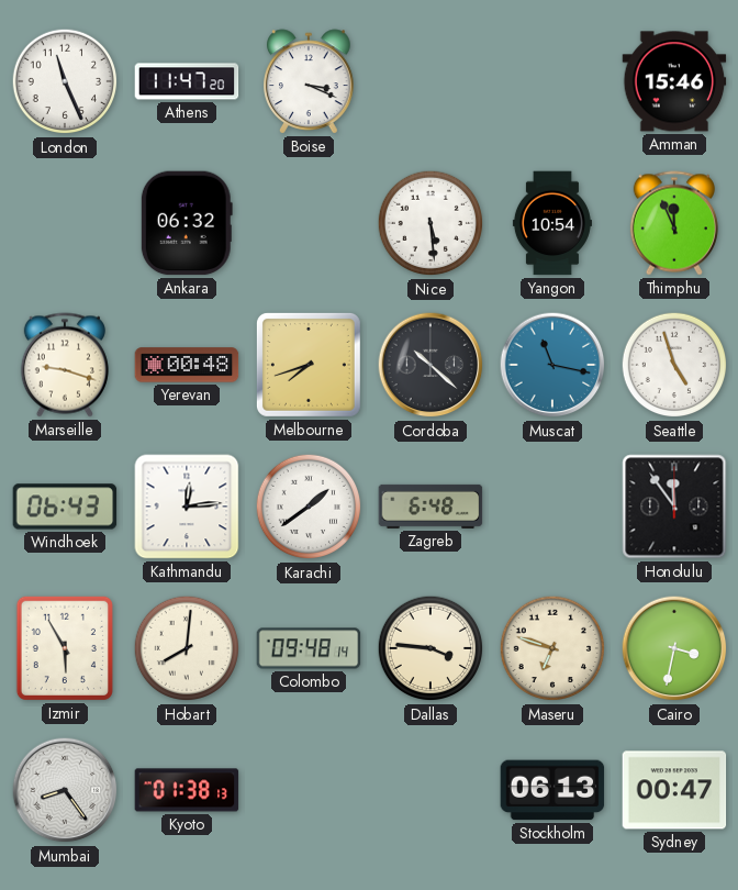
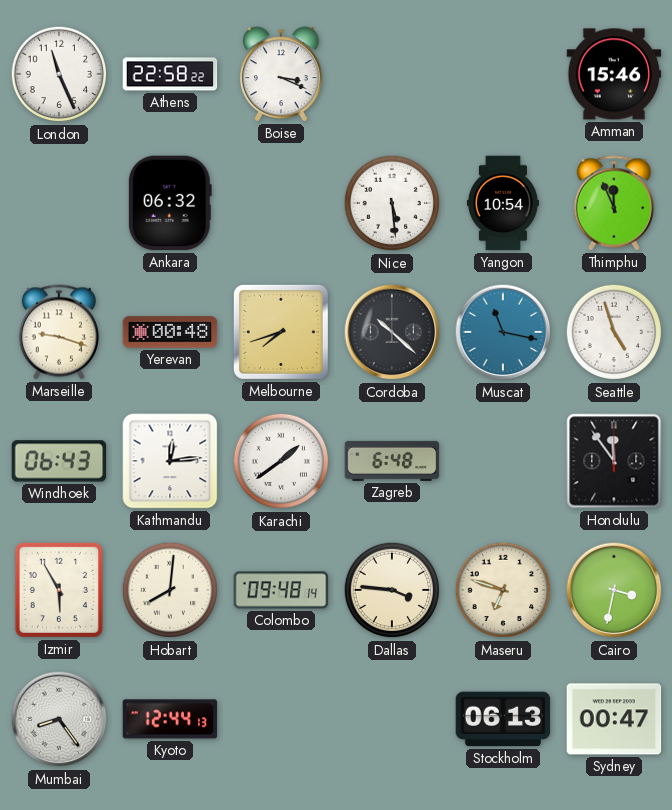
Athens: 11:47 -> 22:58
Kyoto: 01:38 -> 12:44
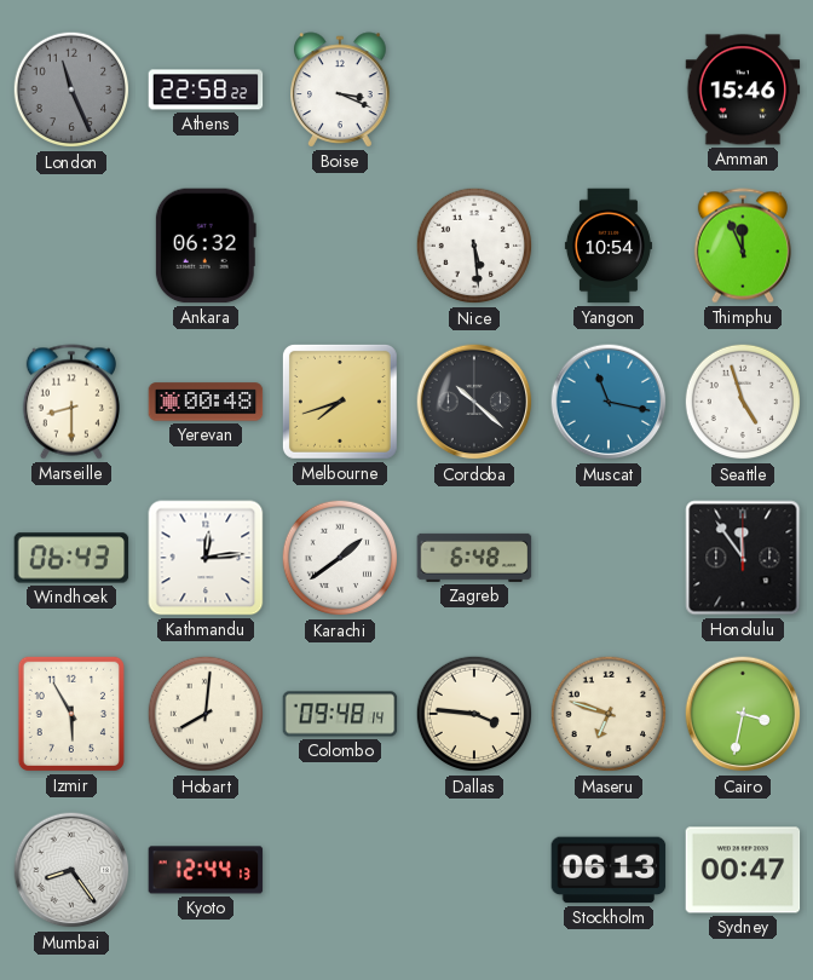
London dial: white -> grey
Marseille: 9:18 -> 8:30
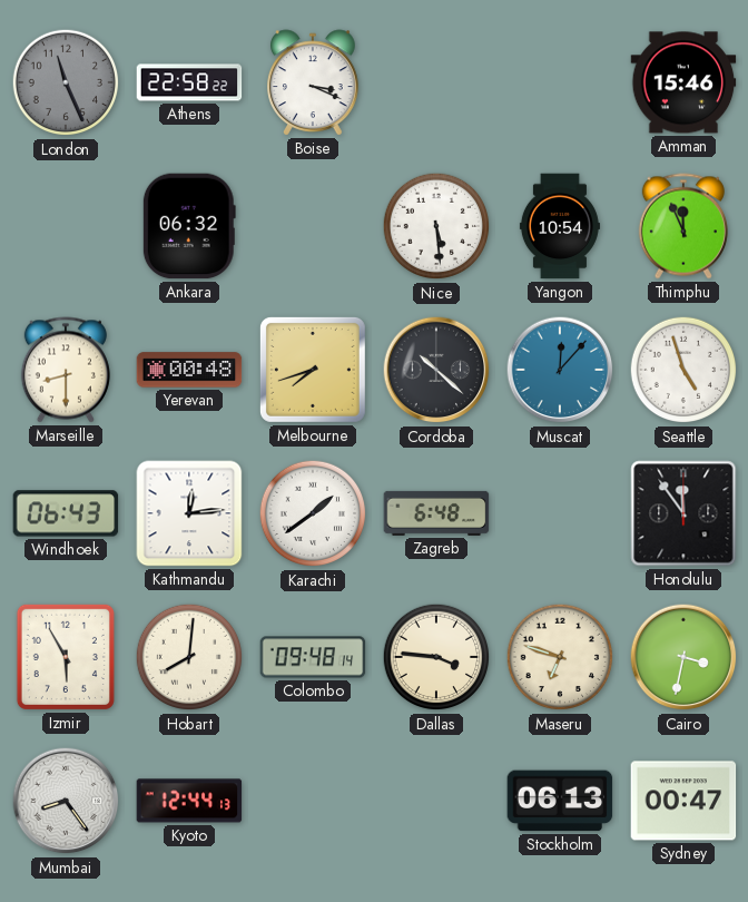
Muscat: 11:17 -> 12:07
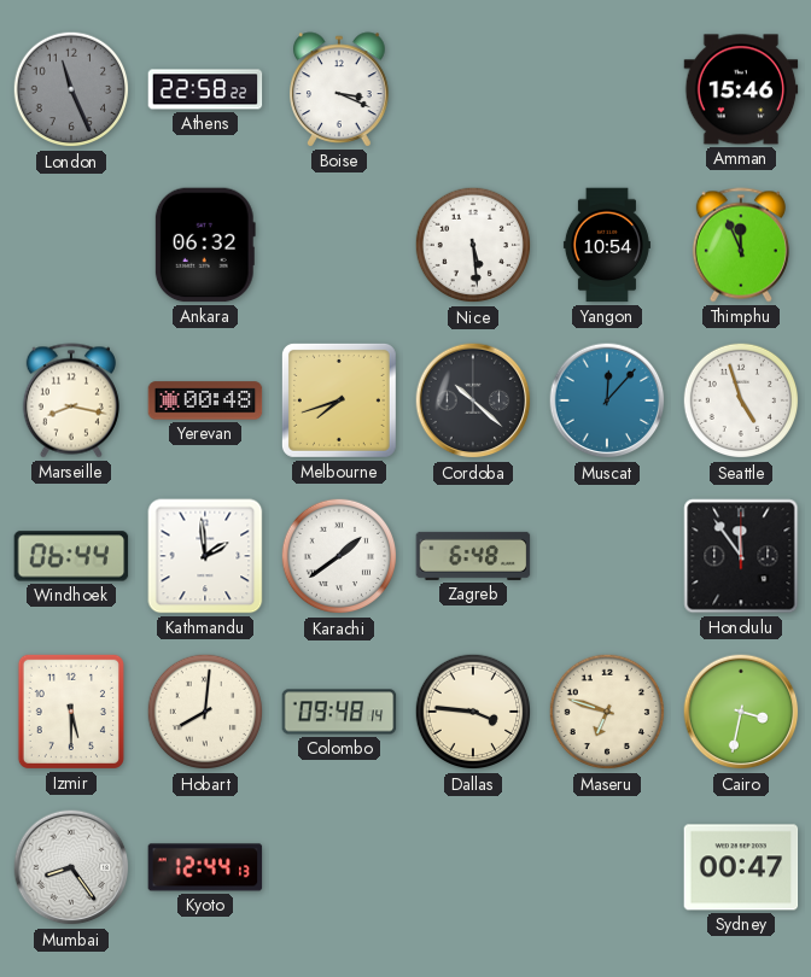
Marseille: 8:30 -> 8:17
Windhoek: 06:43 -> 06:44
Kathmandu: 12:14 -> 1:59
Izmir: 5:55 -> 5:30
Stockholm: 06:13 -> none
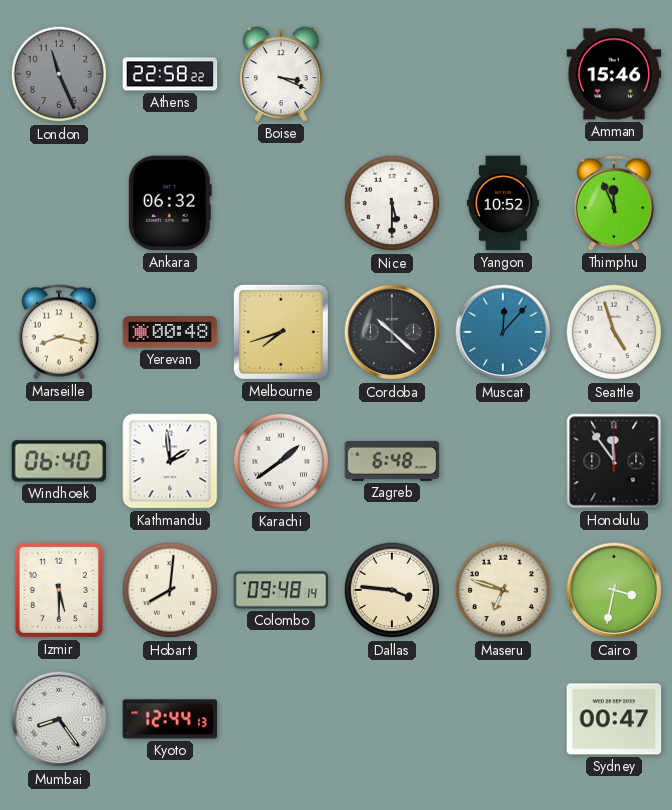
Nice: 5:29 -> 5:30
Yangon: 10:54 -> 10:52
Windhoek: 06:44 -> 06:40
